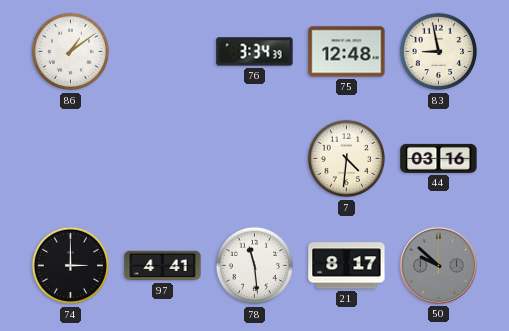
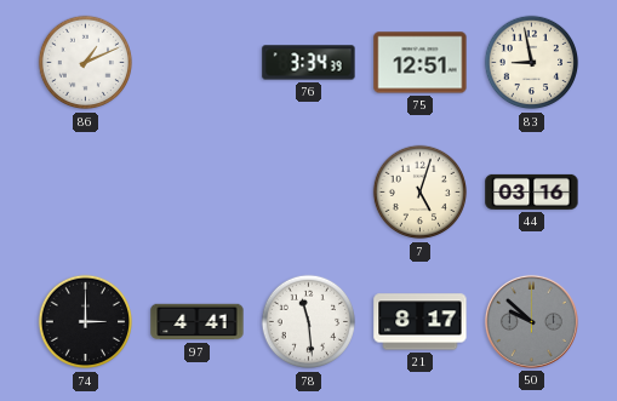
86: 1:09 -> 1:11
75: 12:48 -> 12:51
7: 4:31 -> 5:03
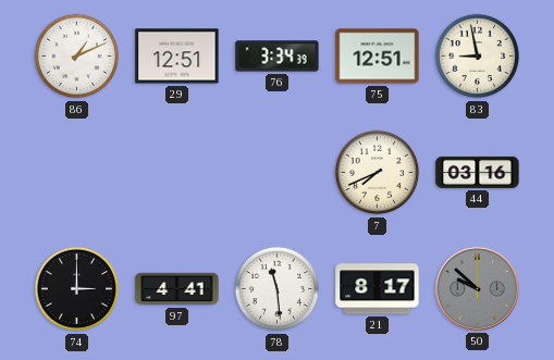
29: none -> 12:51
7: 5:03 -> 7:41
